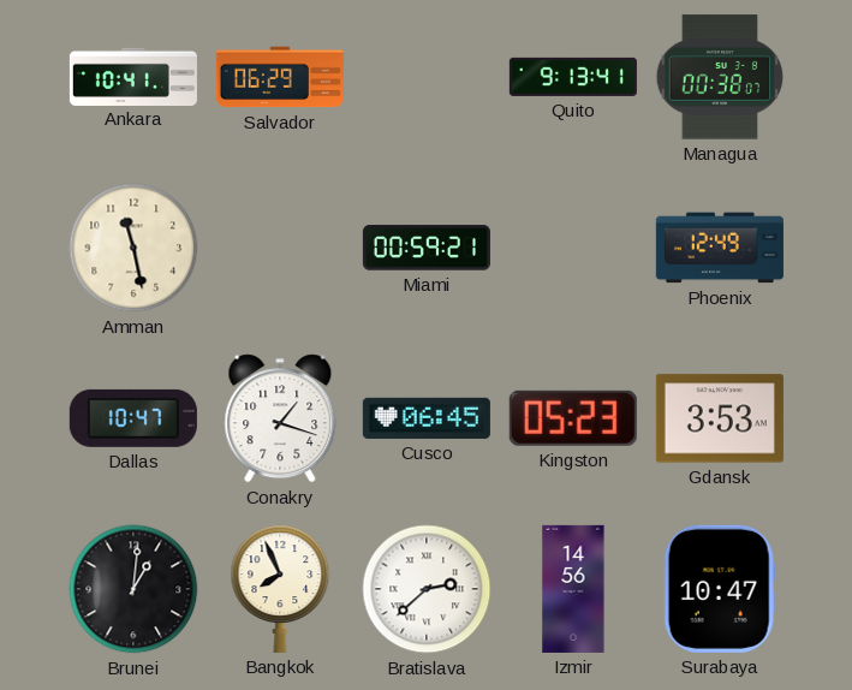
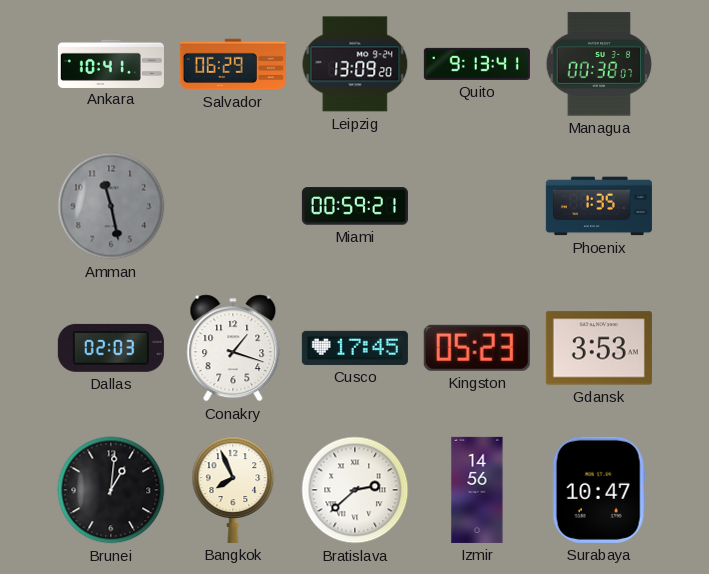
Leipzig: none -> 13:09
Amman dial: cream -> grey
Phoenix: 12:49 -> 1:35
Dallas: 10:47 -> 02:03
Cusco: 06:45 -> 17:45
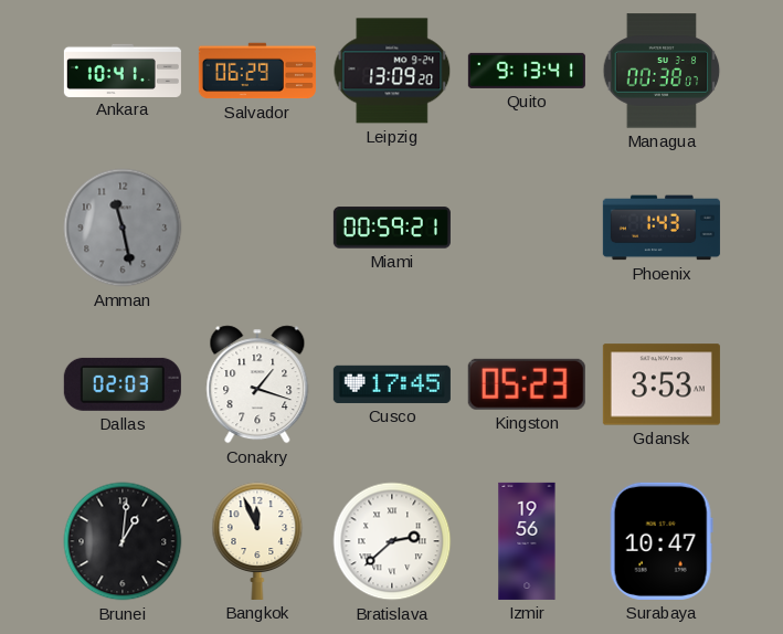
Phoenix: 1:35 -> 1:43
Bangkok: 7:56 -> 11:56
Izmir: 14:56 -> 19:56
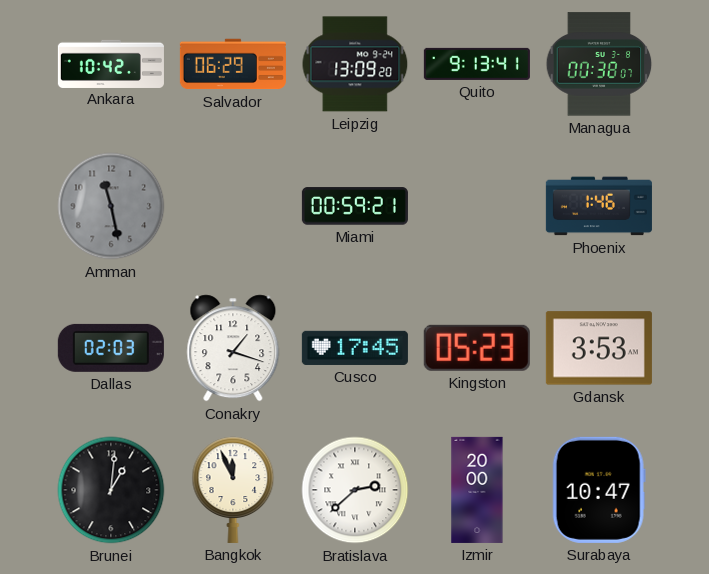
Ankara: 10:41 -> 10:42
Phoenix: 1:43 -> 1:46
Izmir: 19:56 -> 20:00
